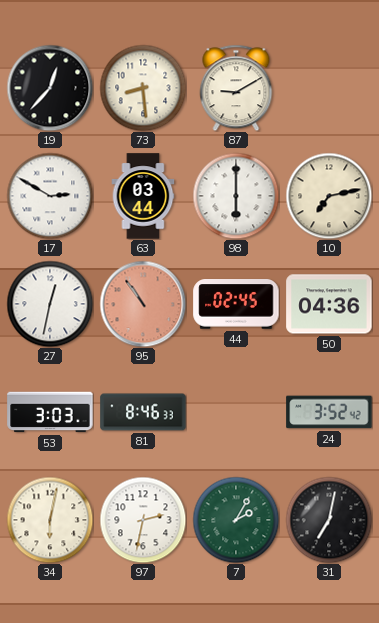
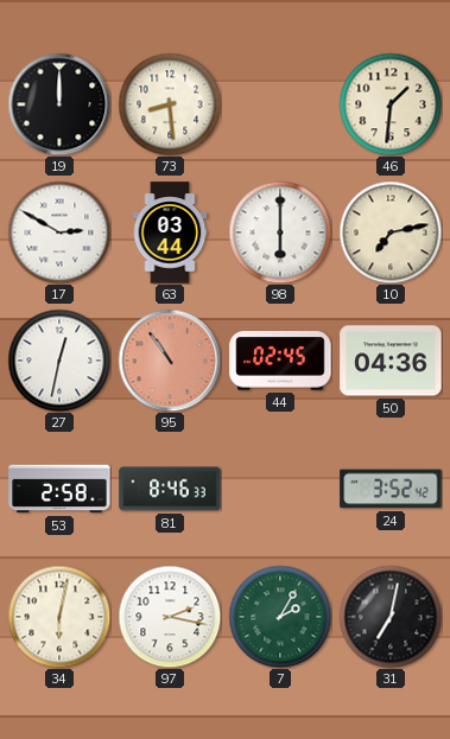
19: 12:37 -> 12:00
87: 9:10 -> none
46: none -> 1:31
53: 3:03 -> 2:58
97: 2:32 -> 2:17
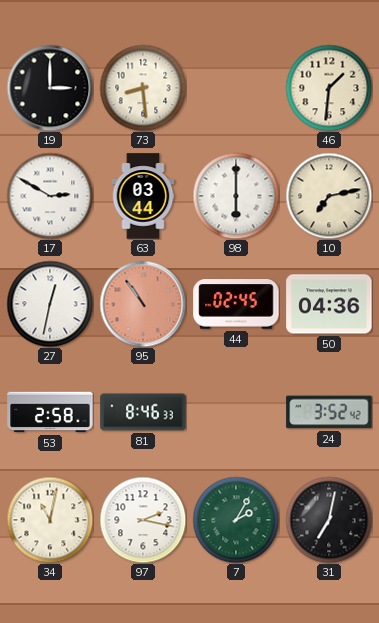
19: 12:00 -> 3:00
34: 6:02 -> 11:02
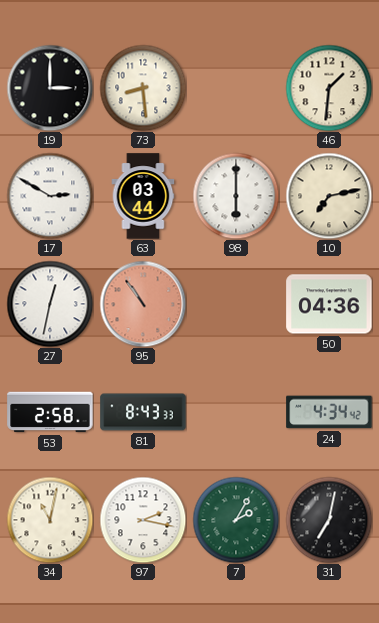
44: 02:45 -> none
81: 8:46 -> 8:43
24: 3:52 -> 4:34
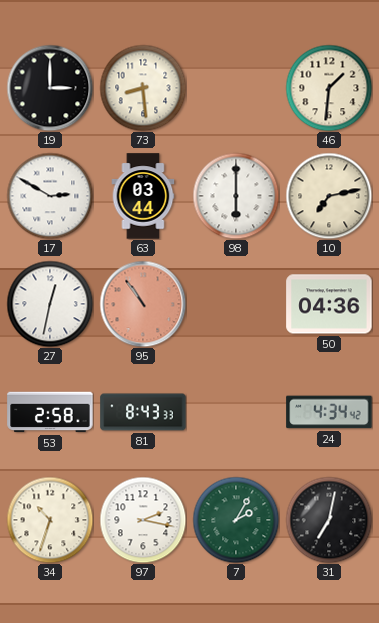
34: 11:02 -> 10:33
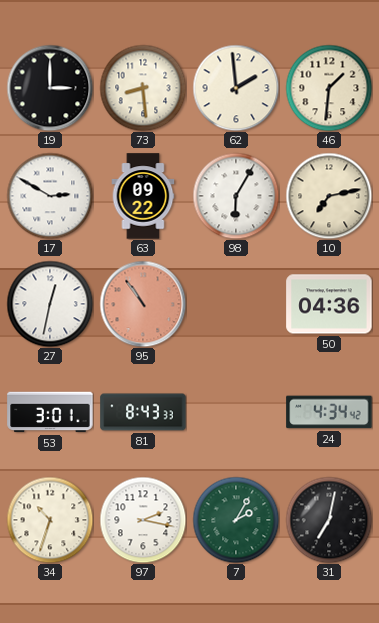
62: none -> 1:59
63: 03:44 -> 09:22
98: 6:00 -> 6:05
53: 2:58 -> 3:01
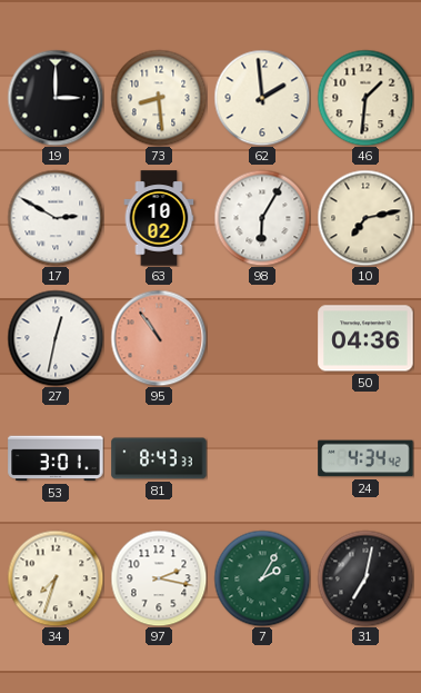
63: 09:22 -> 10:02
34: 10:33 -> 7:33
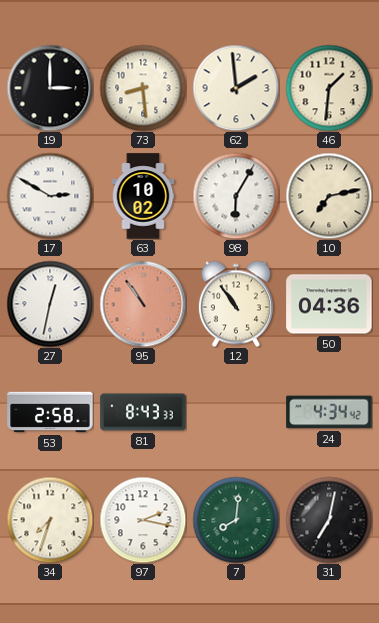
12: none -> 10:54
53: 3:01 -> 2:58
7: 2:05 -> 8:01
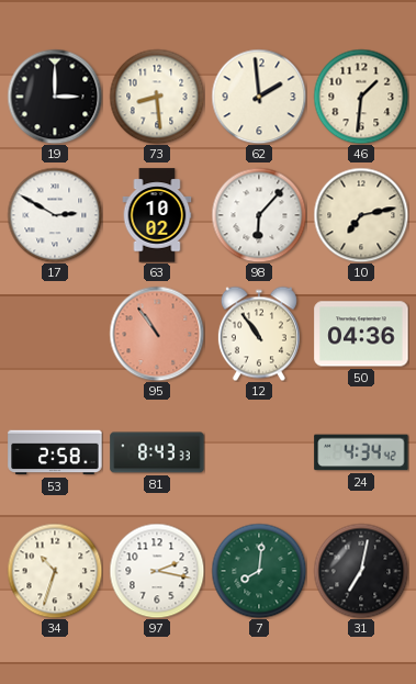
98: 6:05 -> 6:07
27: 12:32 -> none
34: 7:33 -> 10:33
